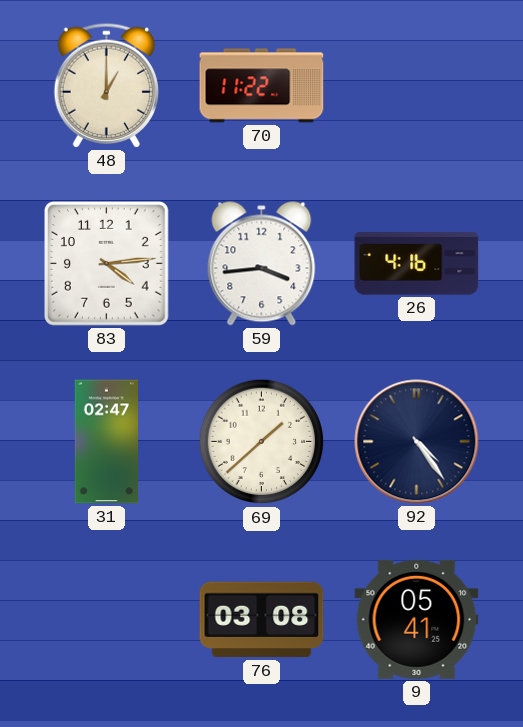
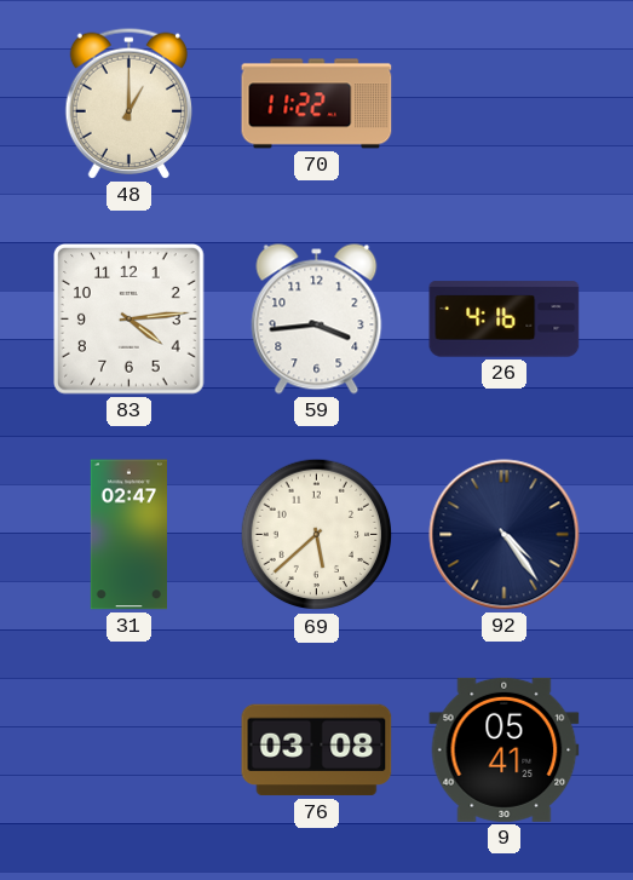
69: 1:38 -> 5:38
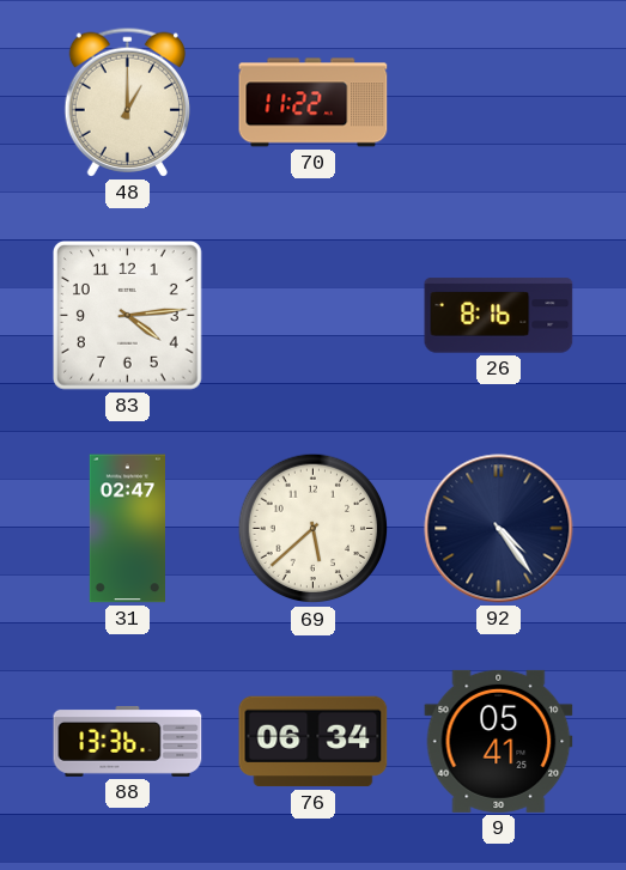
59: 3:44 -> none
26: 4:16 -> 8:16
88: none -> 13:36
76: 03:08 -> 06:34
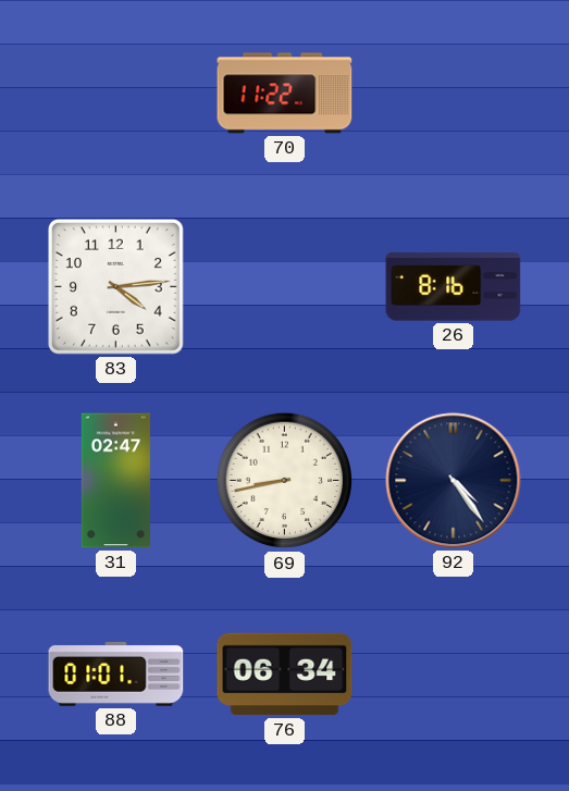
48: 1:00 -> none
69: 5:38 -> 8:43
88: 13:36 -> 01:01
9: 05:41 -> none
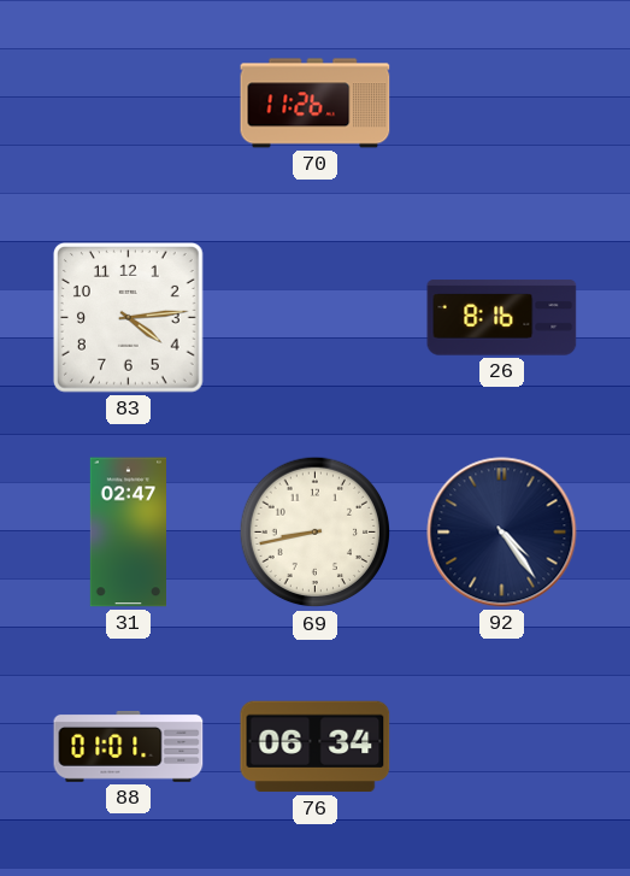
70: 11:22 -> 11:26
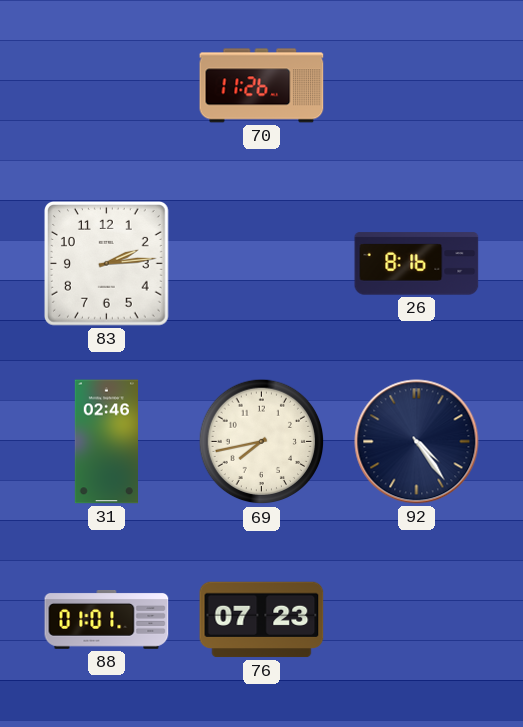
83: 4:14 -> 2:14
31: 02:47 -> 02:46
69: 8:43 -> 7:43
76: 06:34 -> 07:23
